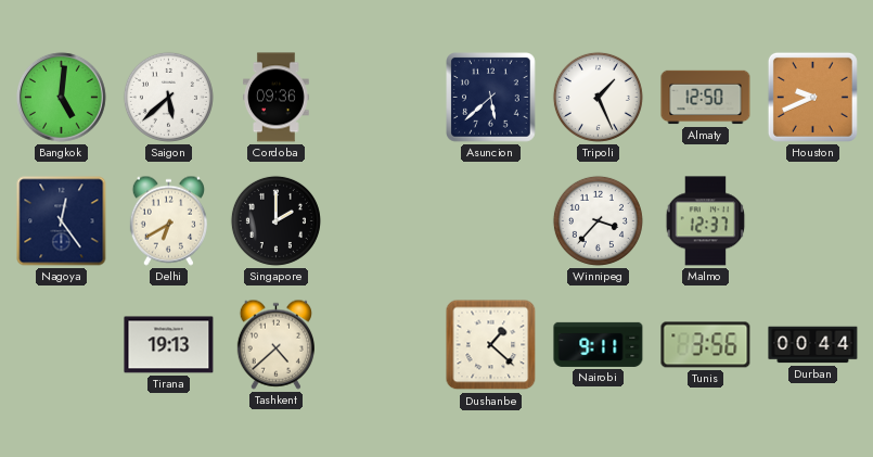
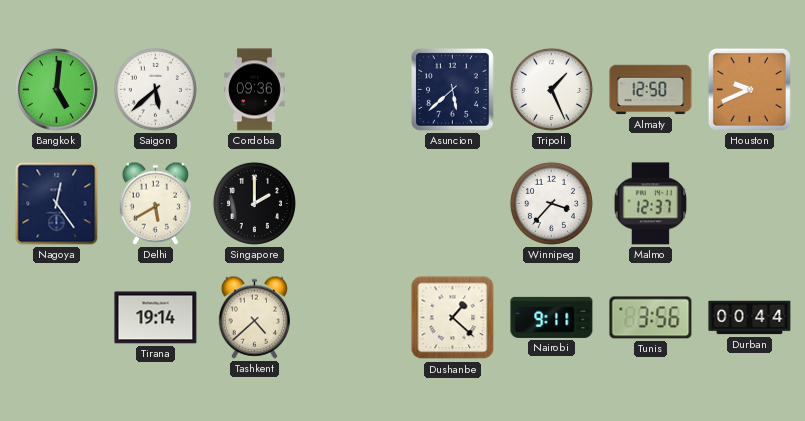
Delhi: 6:40 -> 5:40
Tirana: 19:13 -> 19:14
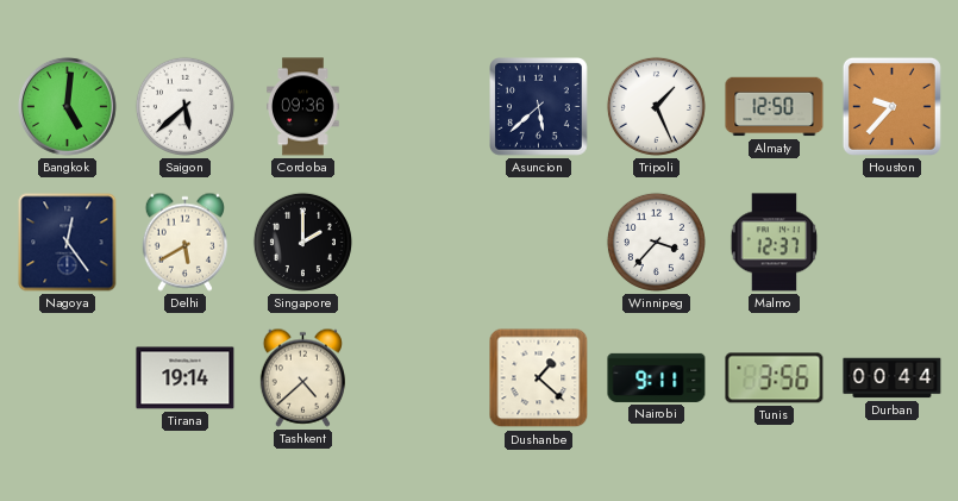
Houston: 9:41 -> 9:37
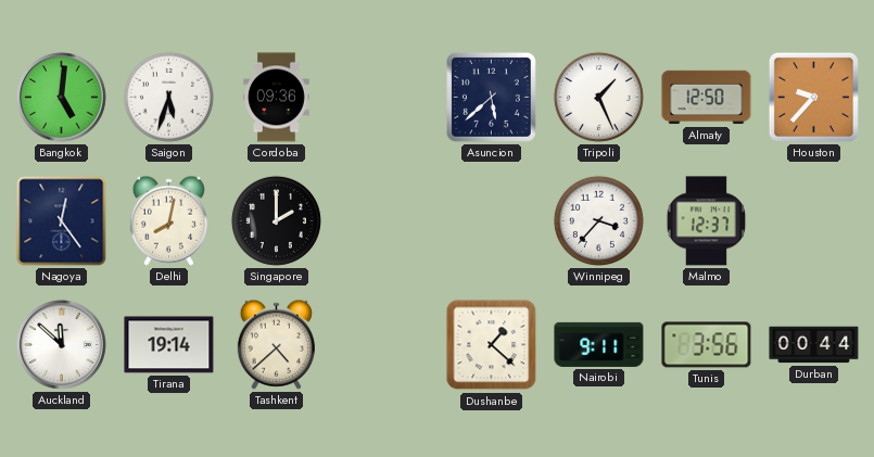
Saigon: 5:38 -> 5:33
Delhi: 5:40 -> 8:02
Auckland: none -> 11:52
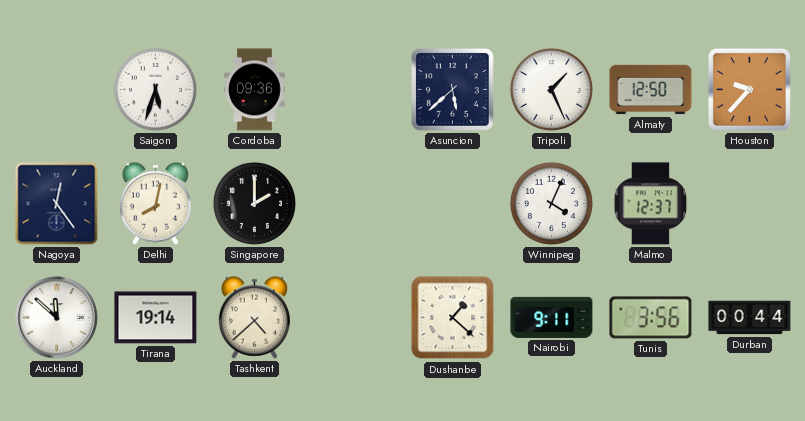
Bangkok: 5:01 -> none
Winnipeg: 3:37 -> 4:04
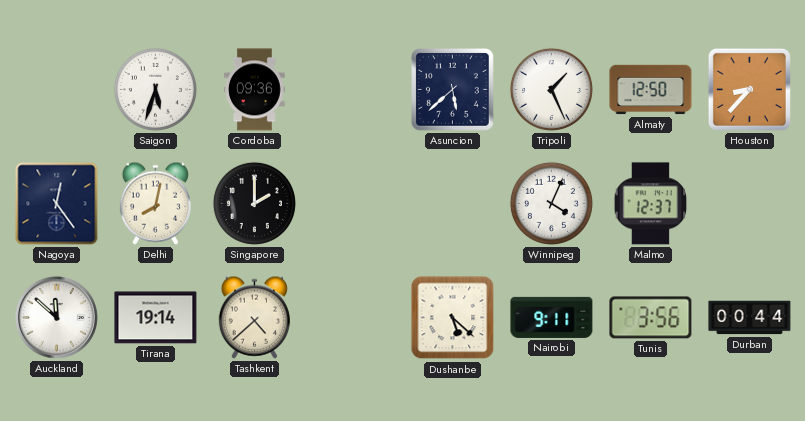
Houston: 9:37 -> 8:37
Dushanbe: 1:22 -> 5:22
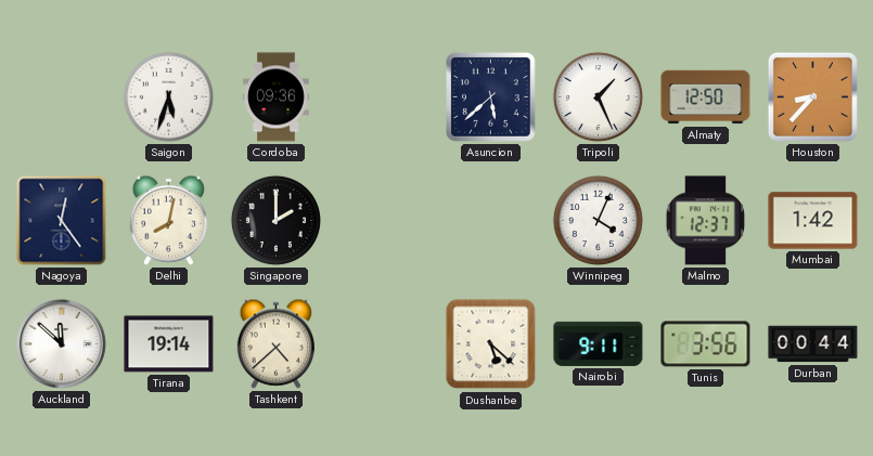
Mumbai: none -> 1:42
